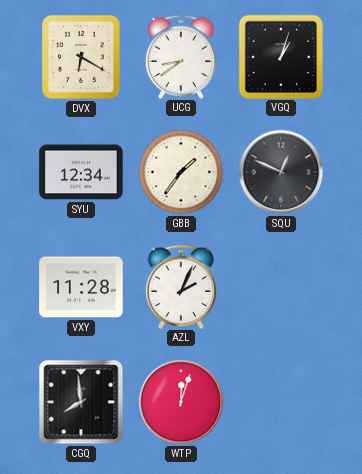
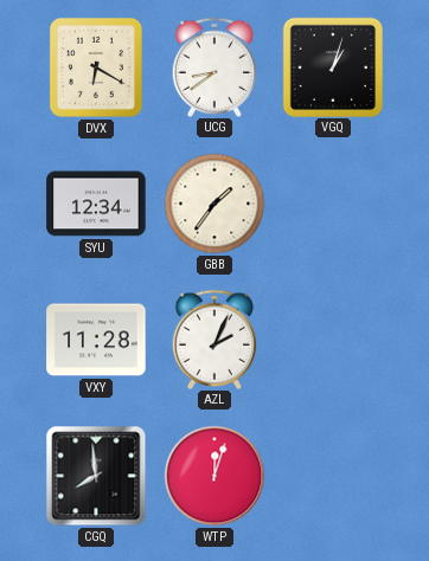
SQU: 12:49 -> none
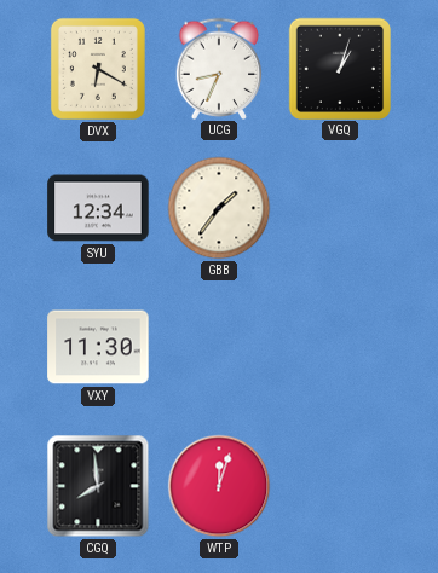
UCG: 8:39 -> 8:34
VXY: 11:28 -> 11:30
AZL: 2:04 -> none
